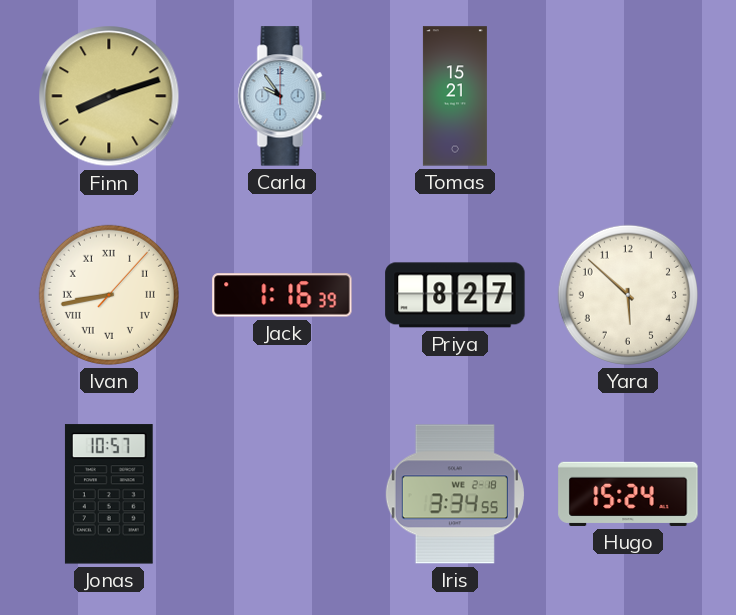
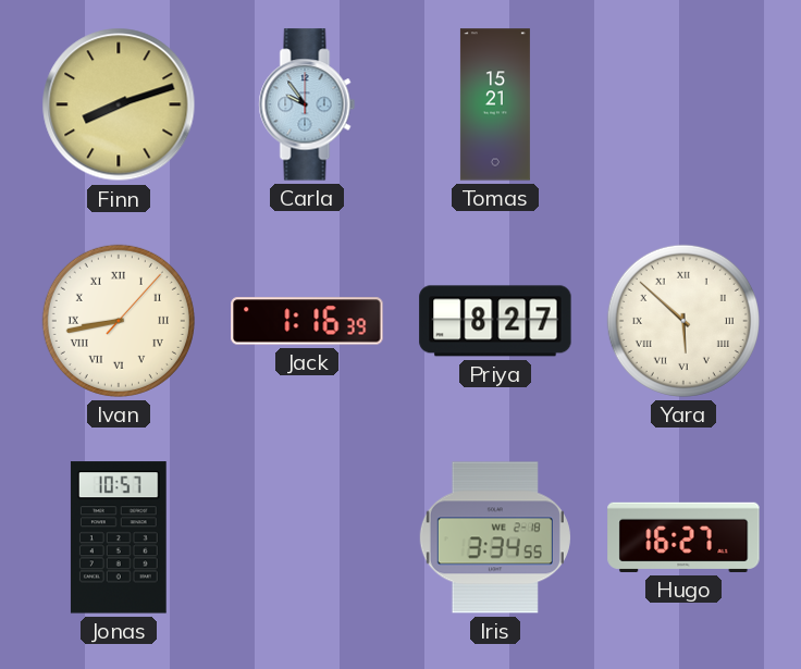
Yara numerals: Arabic -> Roman
Hugo: 15:24 -> 16:27
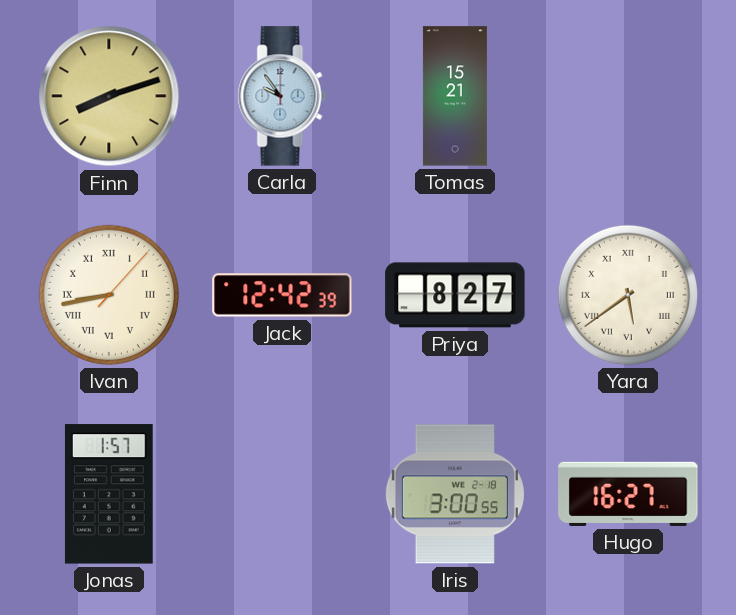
Jack: 1:16 -> 12:42
Yara: 5:52 -> 5:39
Jonas: 10:57 -> 1:57
Iris: 3:34 -> 3:00
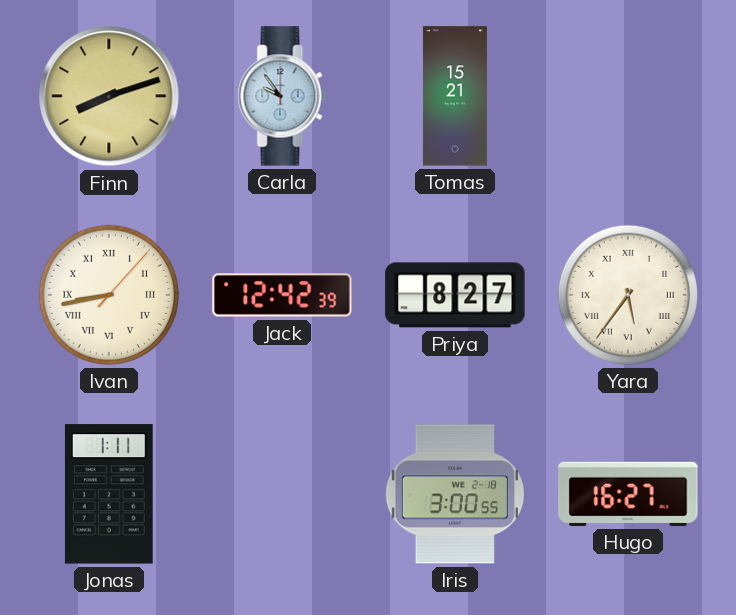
Yara: 5:39 -> 5:36
Jonas: 1:57 -> 1:11
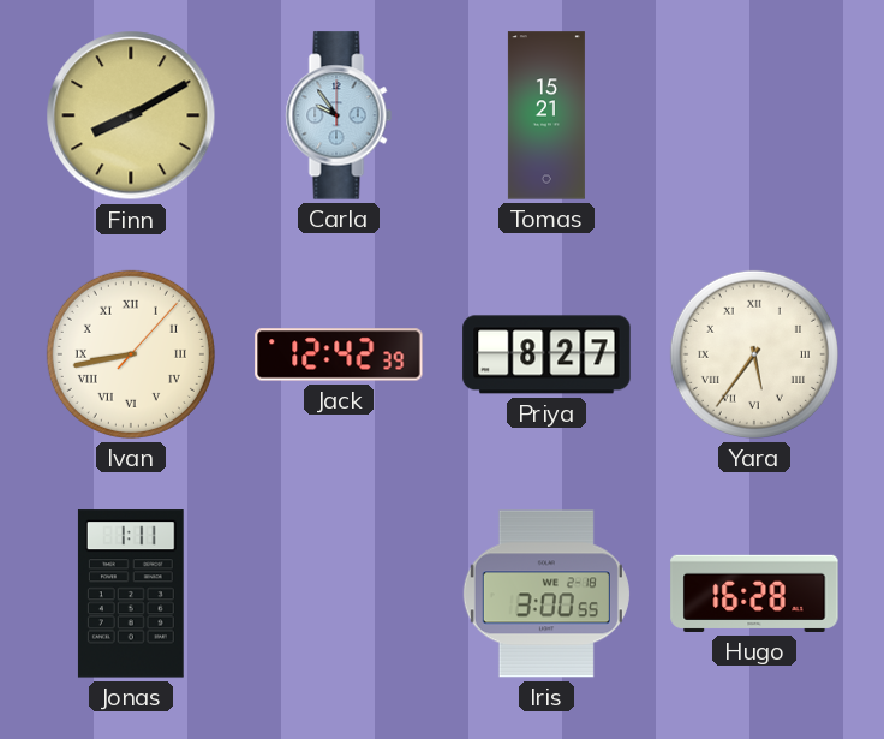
Finn: 8:12 -> 8:10
Hugo: 16:27 -> 16:28
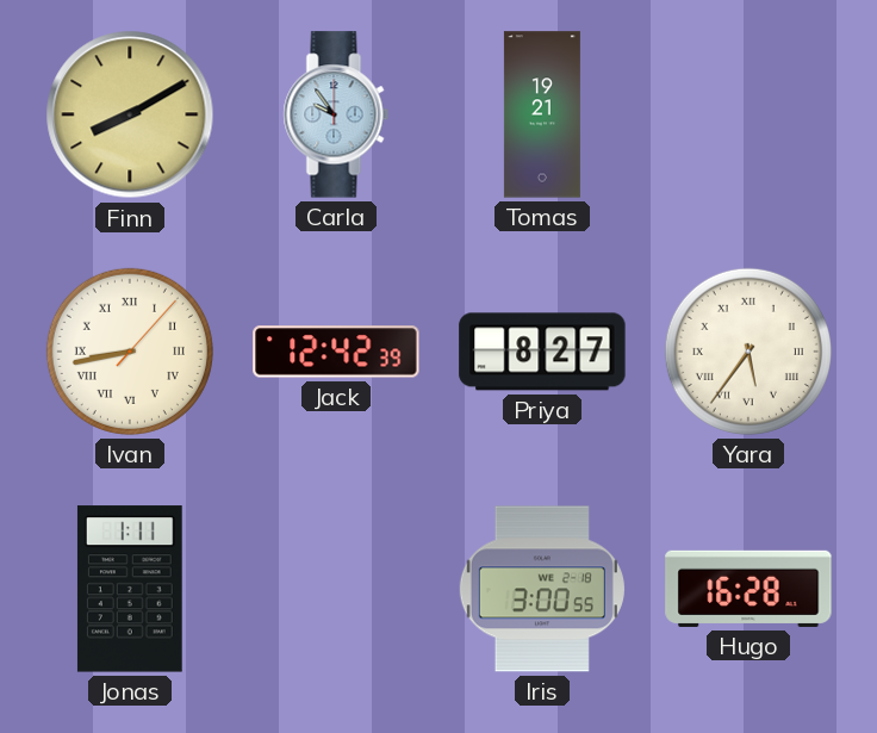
Tomas: 15:21 -> 19:21
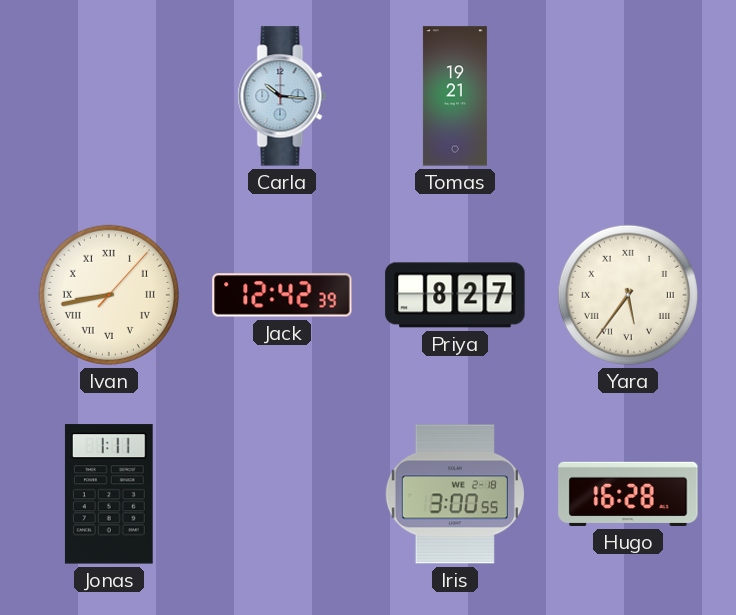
Finn: 8:10 -> none
Carla: 9:54 -> 10:16
